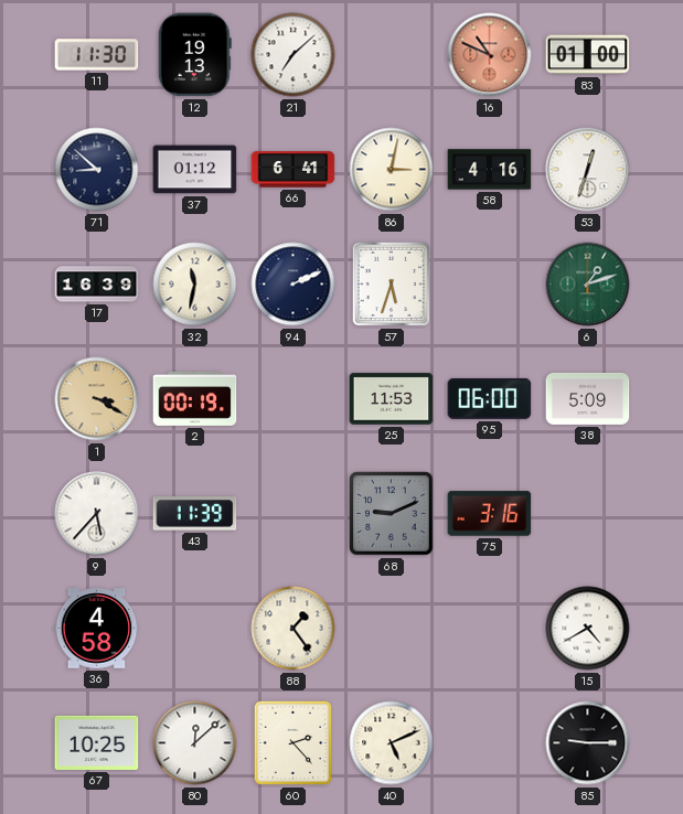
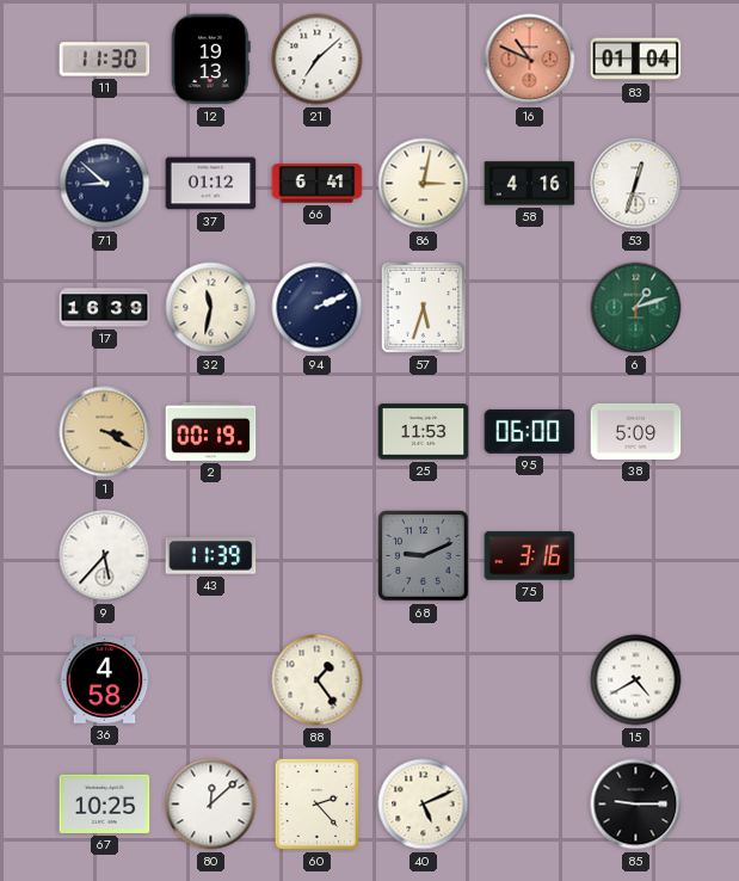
83: 01:00 -> 01:04
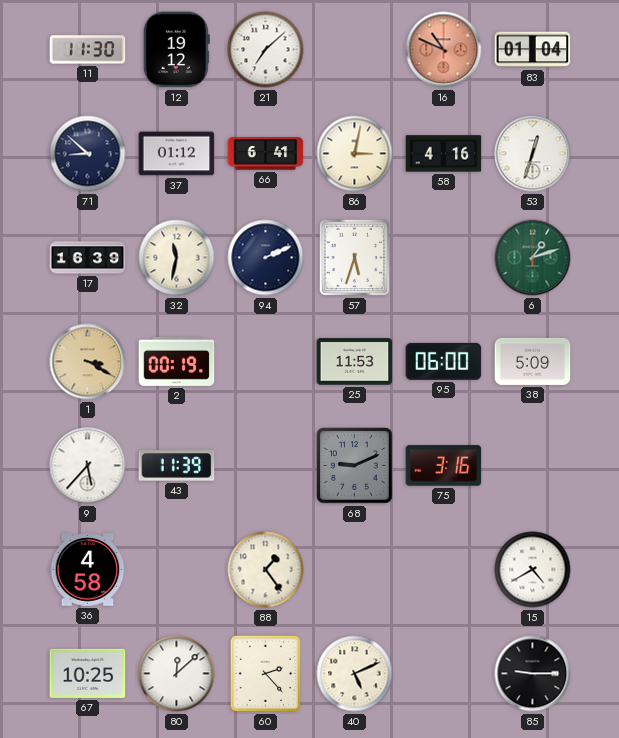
12: 19:13 -> 19:12
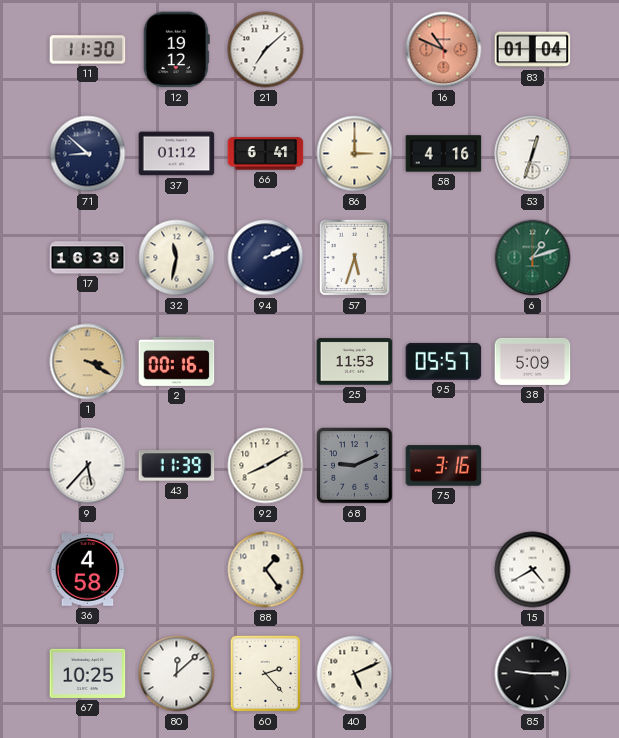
86: 3:02 -> 3:00
2: 00:19 -> 00:16
95: 06:00 -> 05:57
92: none -> 8:10
